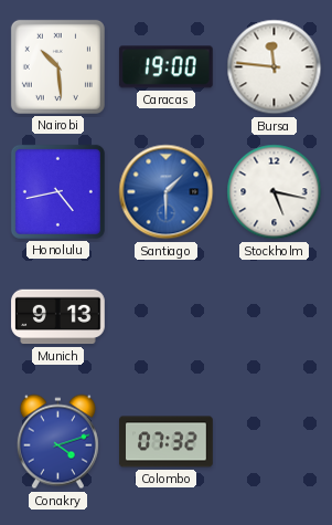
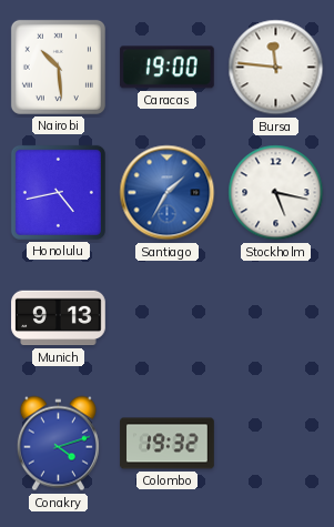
Santiago: 1:30 -> 1:35
Colombo: 07:32 -> 19:32
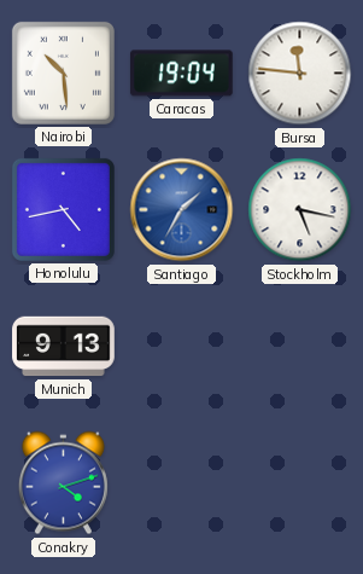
Caracas: 19:00 -> 19:04
Colombo: 19:32 -> none
